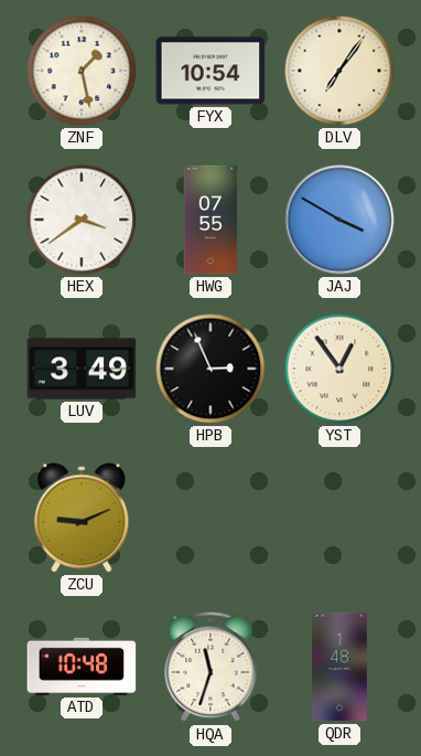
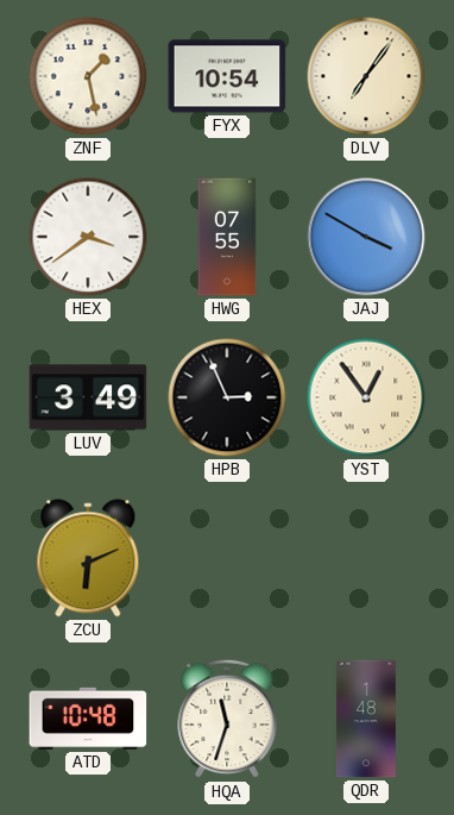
ZCU: 9:11 -> 6:11
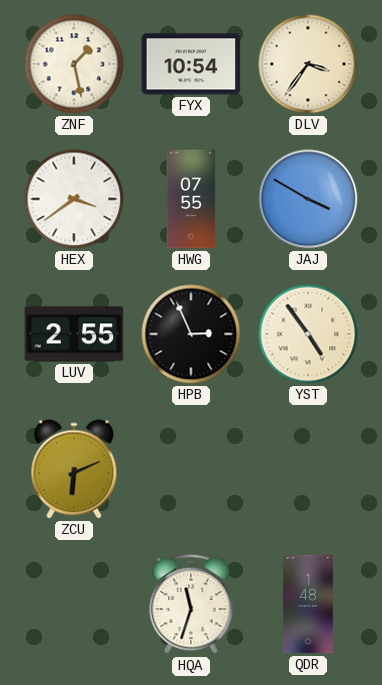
DLV: 7:06 -> 3:36
LUV: 3:49 -> 2:55
YST: 12:54 -> 4:54
ATD: 10:48 -> none
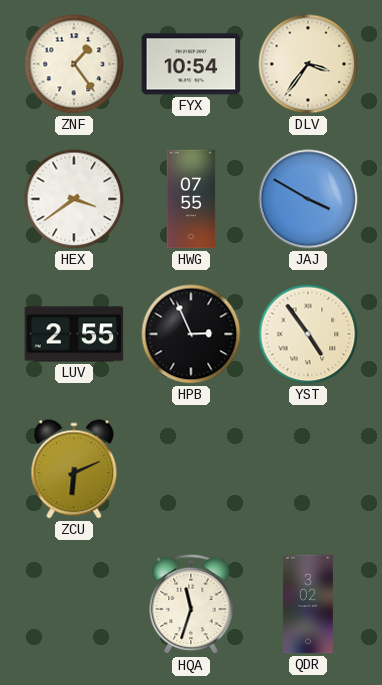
ZNF: 1:28 -> 1:24
QDR: 1:48 -> 3:02
